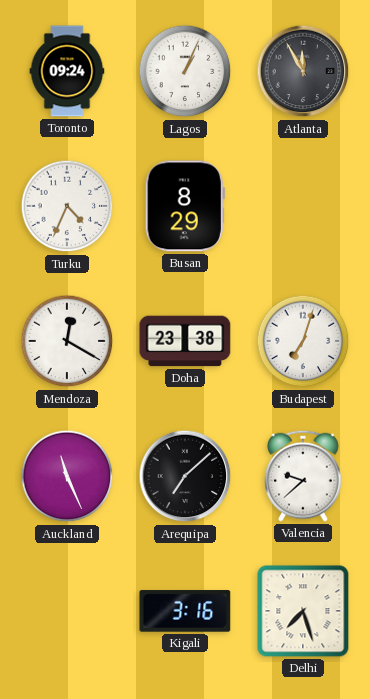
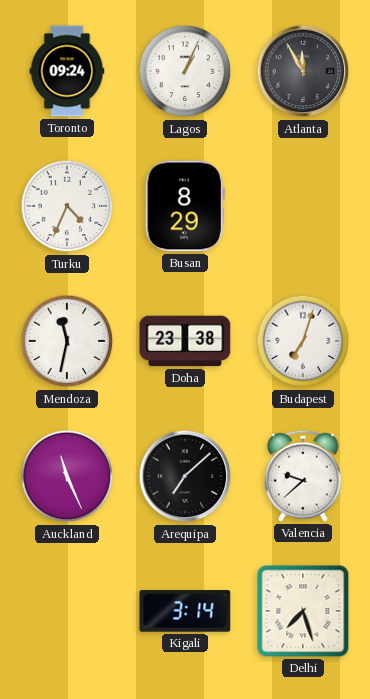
Mendoza: 12:20 -> 11:32
Kigali: 3:16 -> 3:14
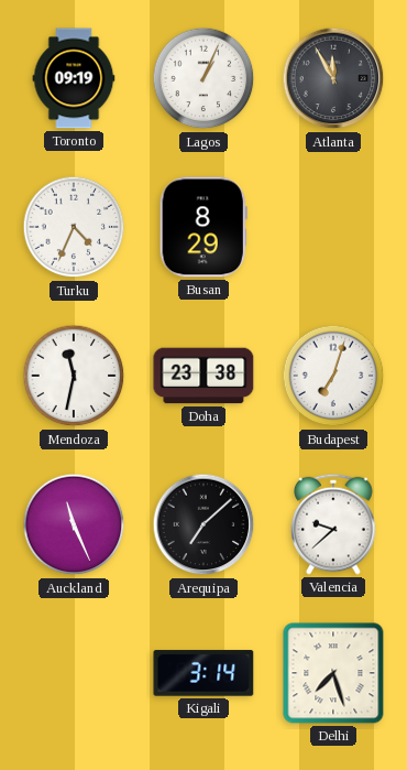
Toronto: 09:24 -> 09:19
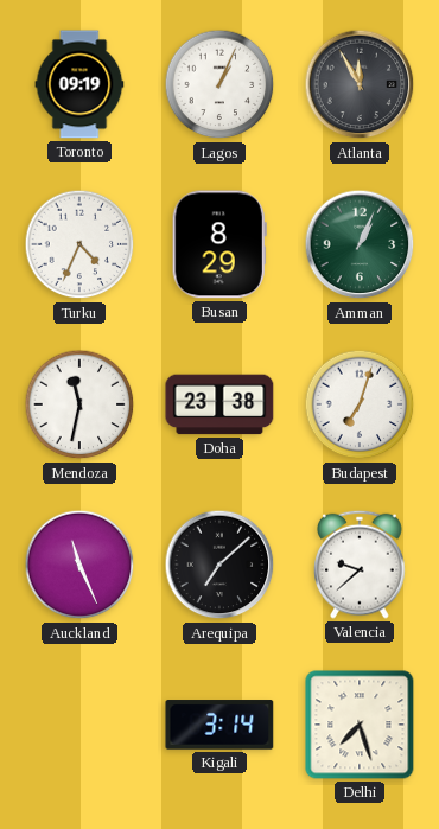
Amman: none -> 1:04
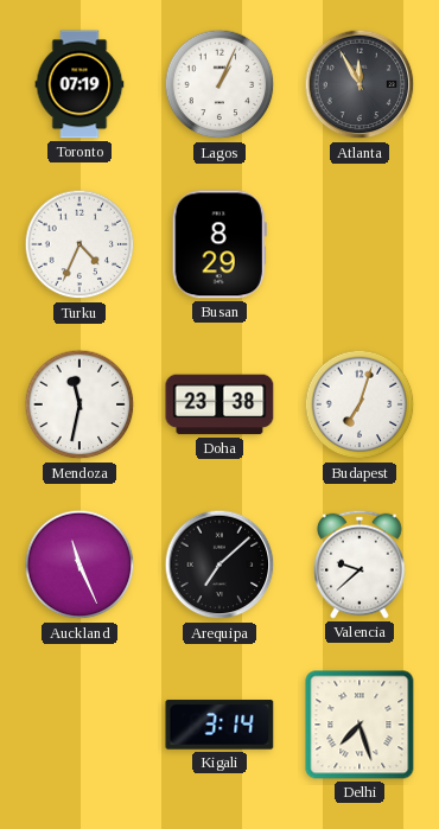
Toronto: 09:19 -> 07:19
Amman: 1:04 -> none
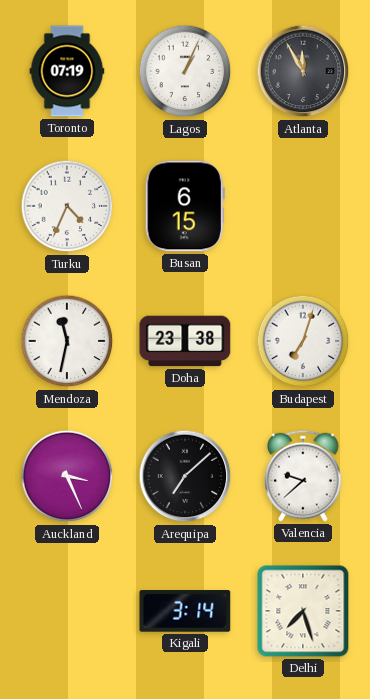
Busan: 8:29 -> 6:15
Auckland: 11:26 -> 3:26
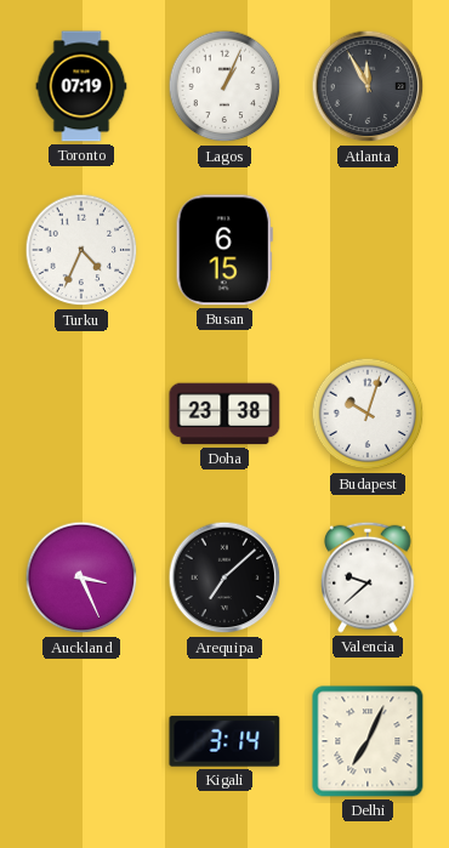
Mendoza: 11:32 -> none
Budapest: 7:03 -> 10:03
Delhi: 7:27 -> 7:04
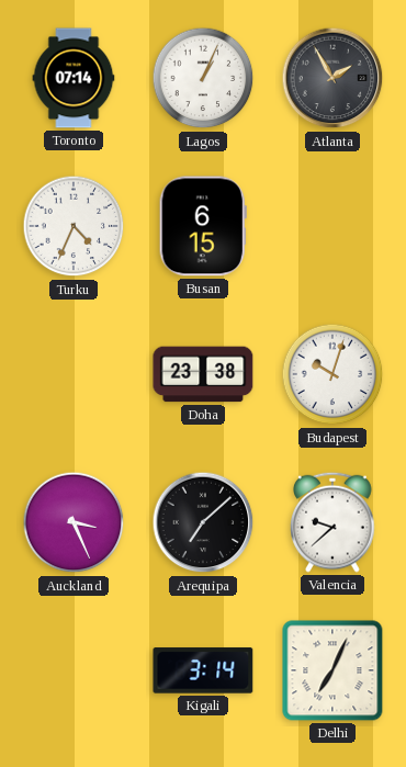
Toronto: 07:19 -> 07:14
Atlanta: 11:55 -> 1:55
